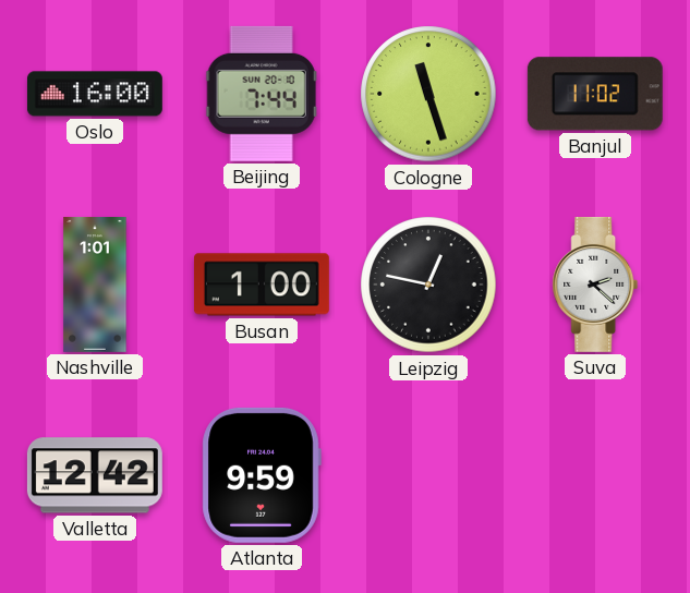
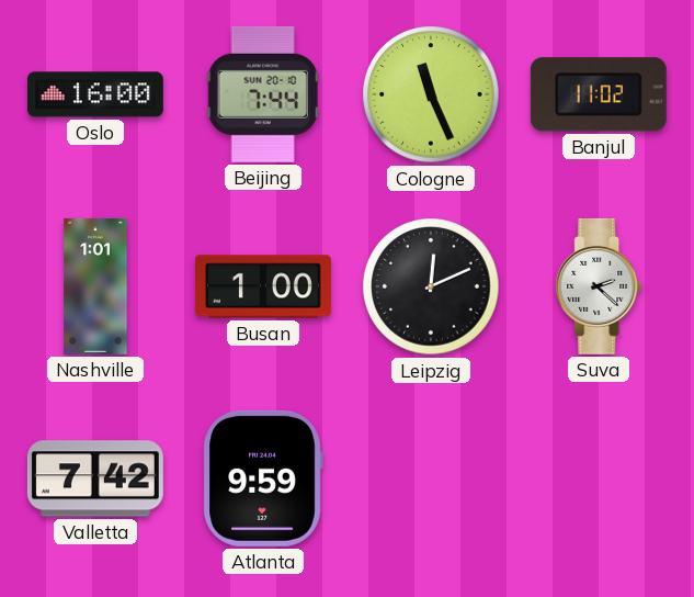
Cologne: 11:27 -> 11:26
Leipzig: 12:47 -> 12:11
Valletta: 12:42 -> 7:42
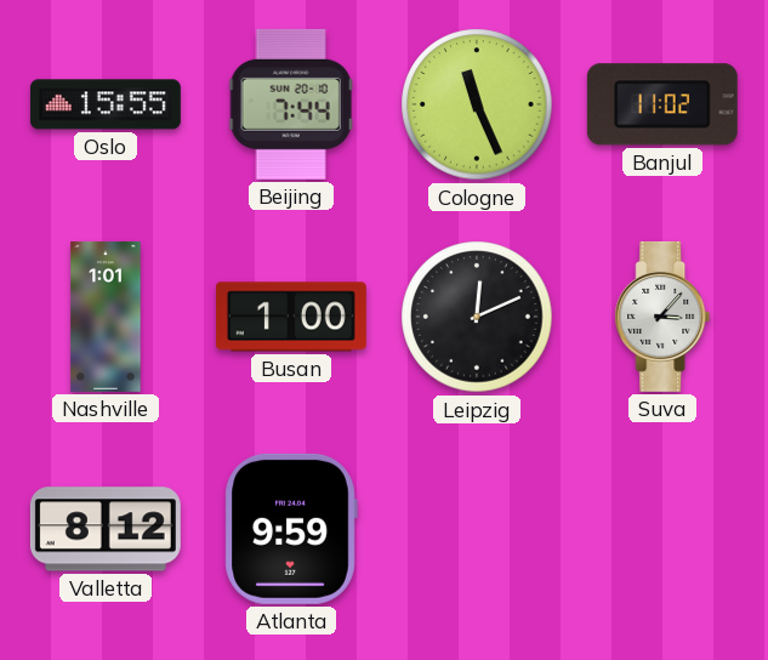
Oslo: 16:00 -> 15:55
Suva: 2:22 -> 3:07
Valletta: 7:42 -> 8:12
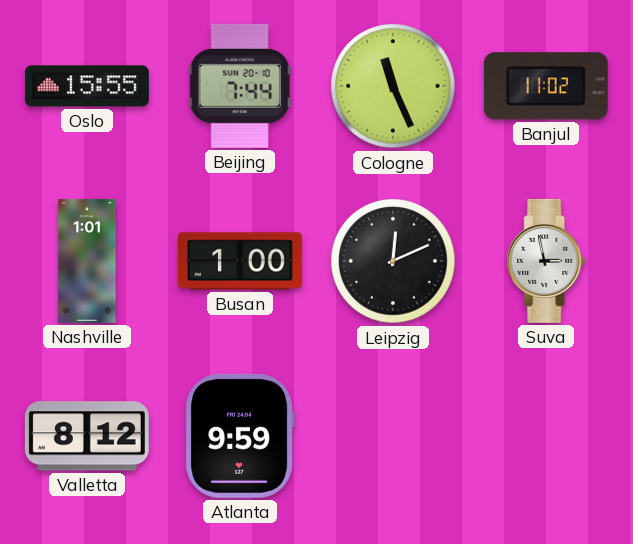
Suva: 3:07 -> 2:58
